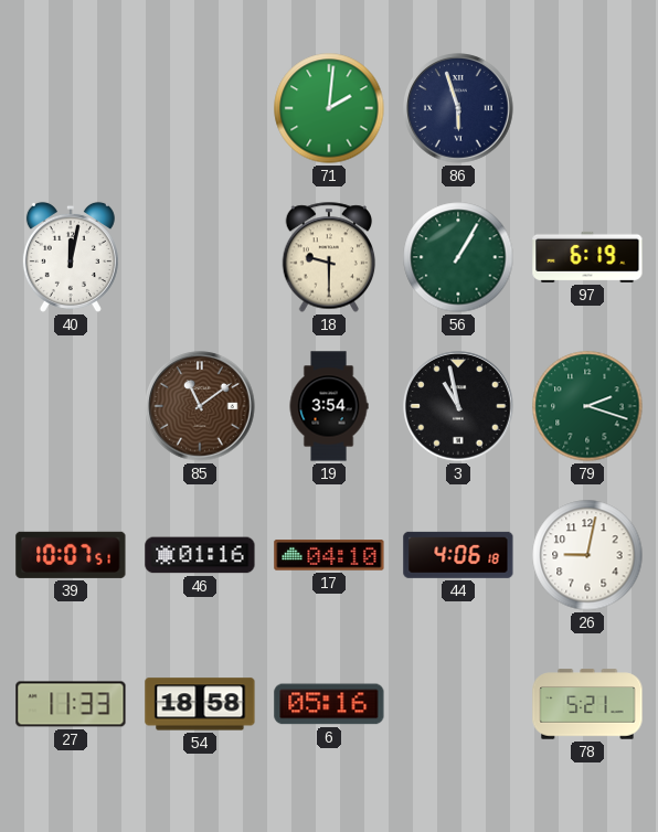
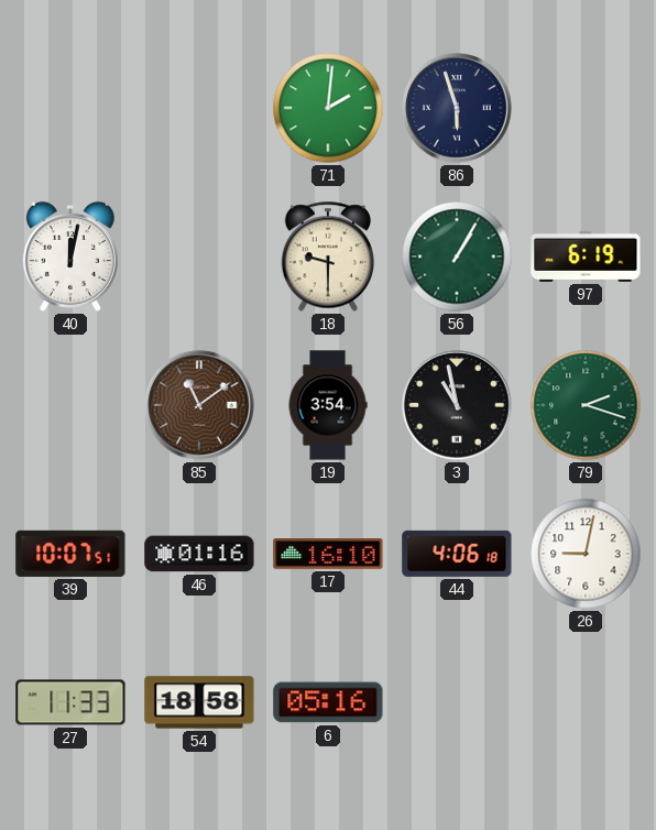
17: 04:10 -> 16:10
78: 5:21 -> none
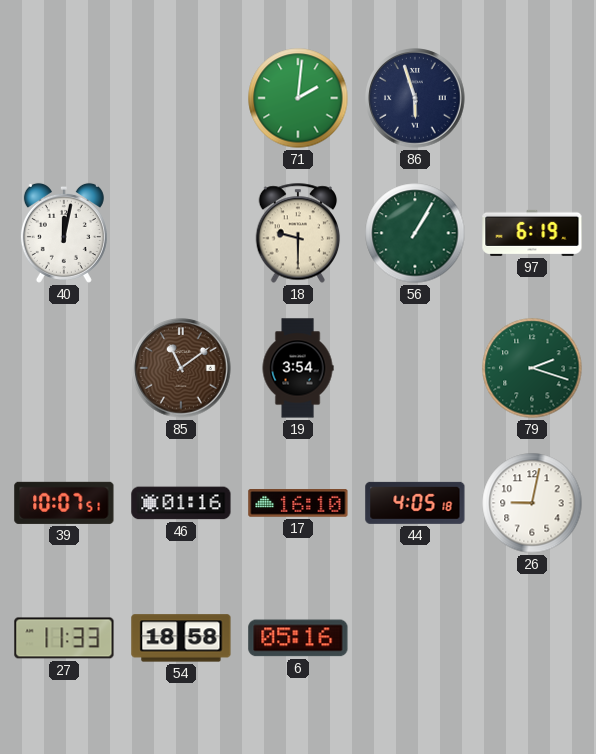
3: 10:58 -> none
44: 4:06 -> 4:05
